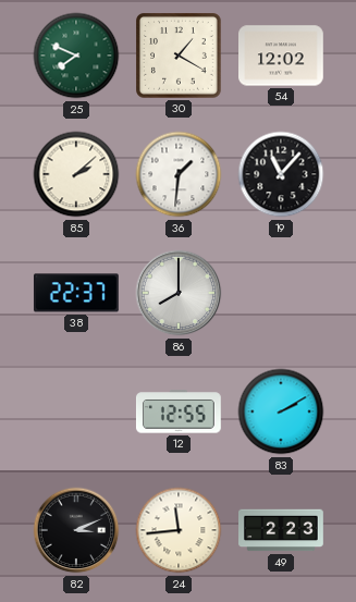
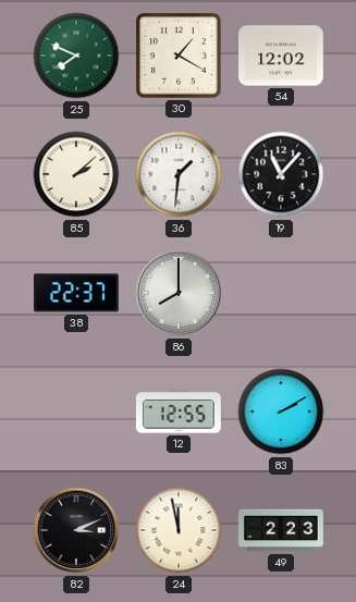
24: 11:44 -> 11:58
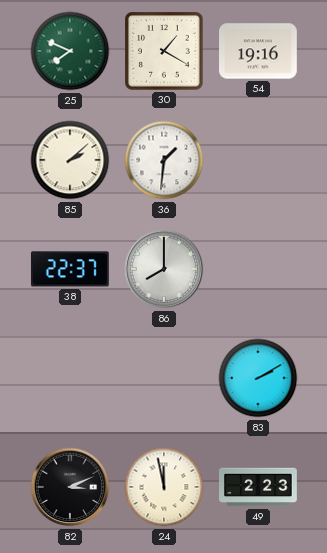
54: 12:02 -> 19:16
19: 11:07 -> none
12: 12:55 -> none
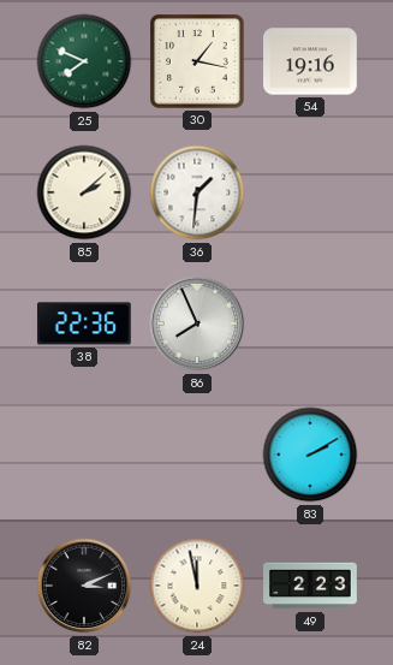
30: 1:20 -> 1:17
38: 22:37 -> 22:36
86: 8:00 -> 7:56
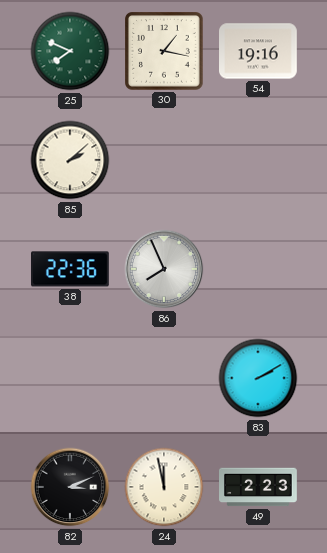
36: 1:31 -> none
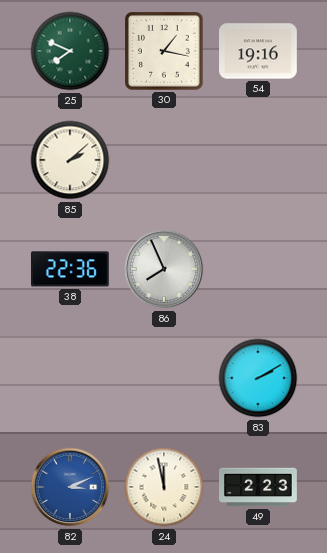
82 dial: black -> blue
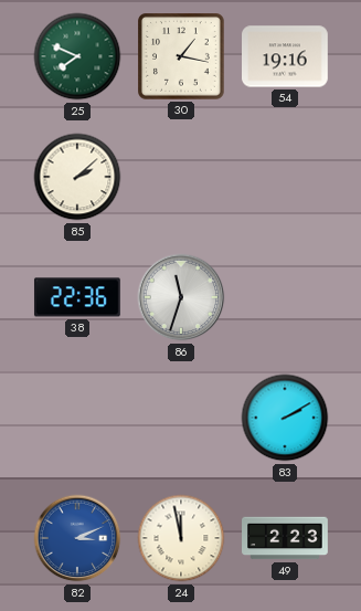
86: 7:56 -> 11:33
